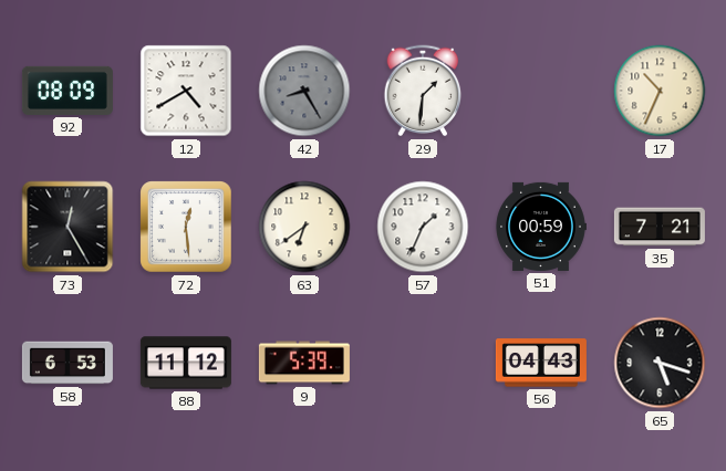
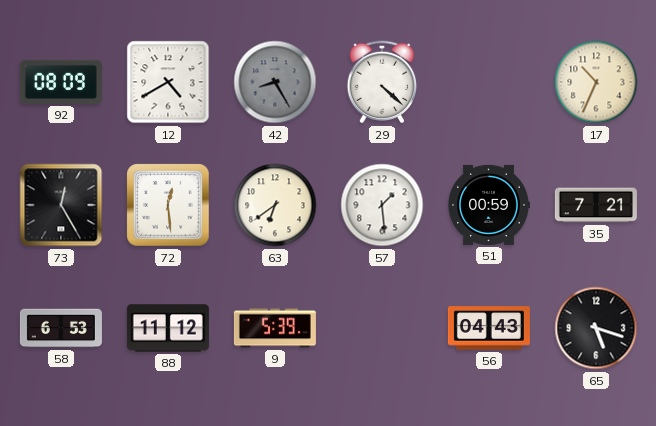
29: 1:31 -> 4:22
57: 1:34 -> 1:29
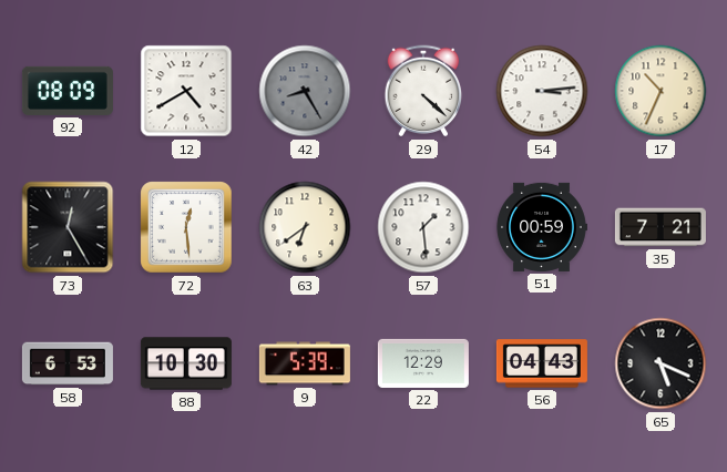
54: none -> 3:14
88: 11:12 -> 10:30
22: none -> 12:29
65: 5:18 -> 5:19
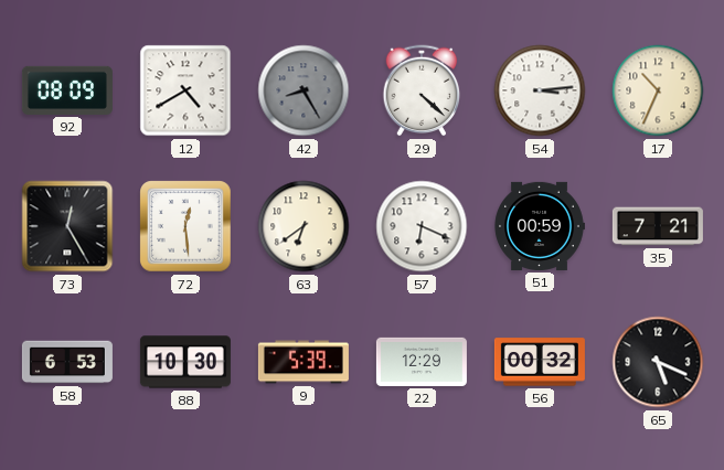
57: 1:29 -> 6:19
56: 04:43 -> 00:32
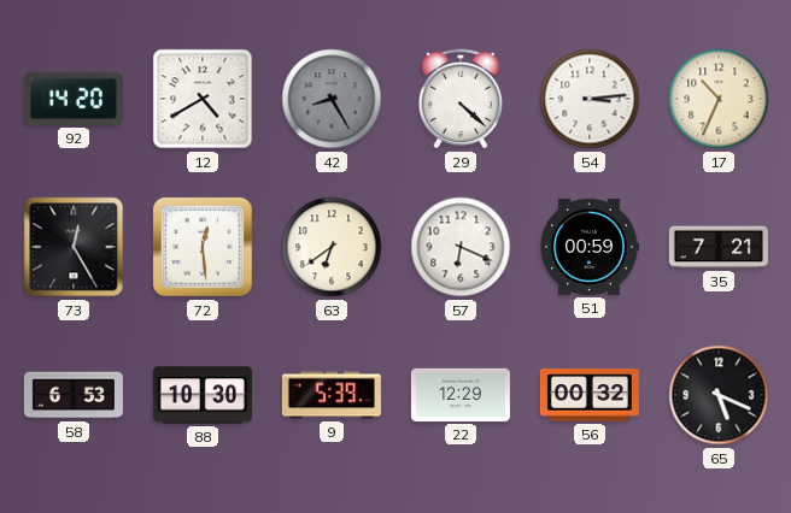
92: 08:09 -> 14:20
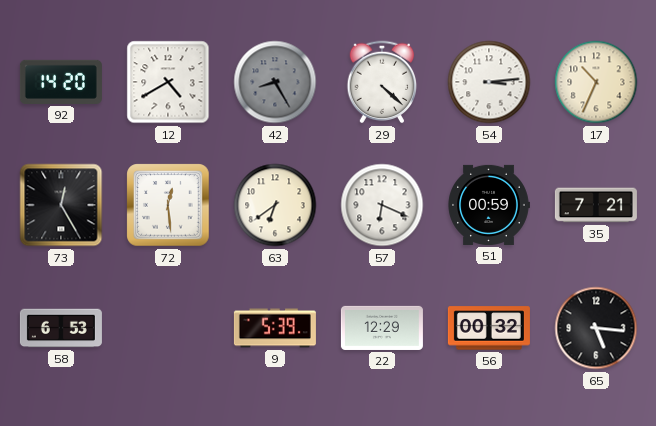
88: 10:30 -> none
65: 5:19 -> 5:16
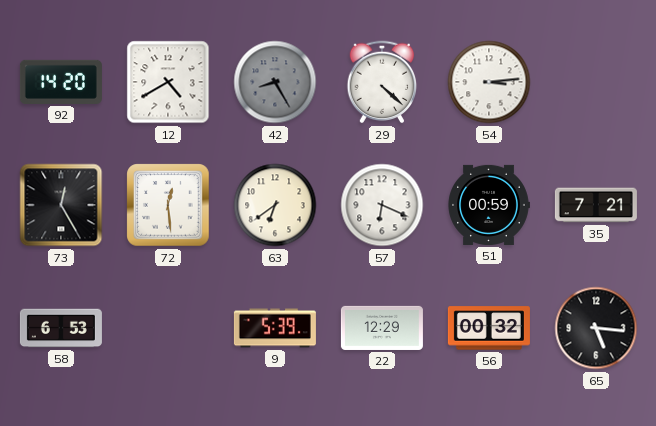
17: 10:34 -> none
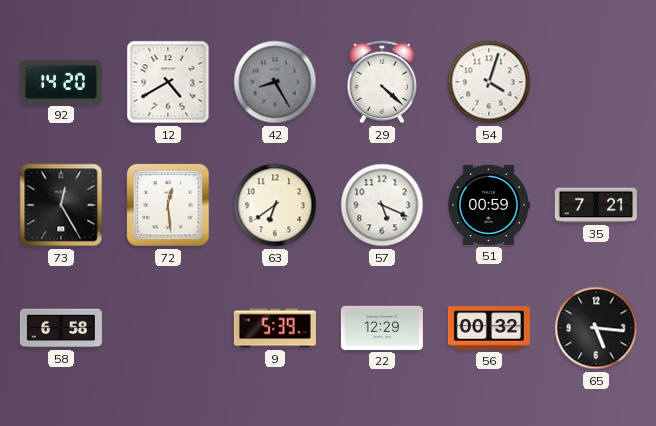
54: 3:14 -> 4:03
57: 6:19 -> 5:19
58: 6:53 -> 6:58
